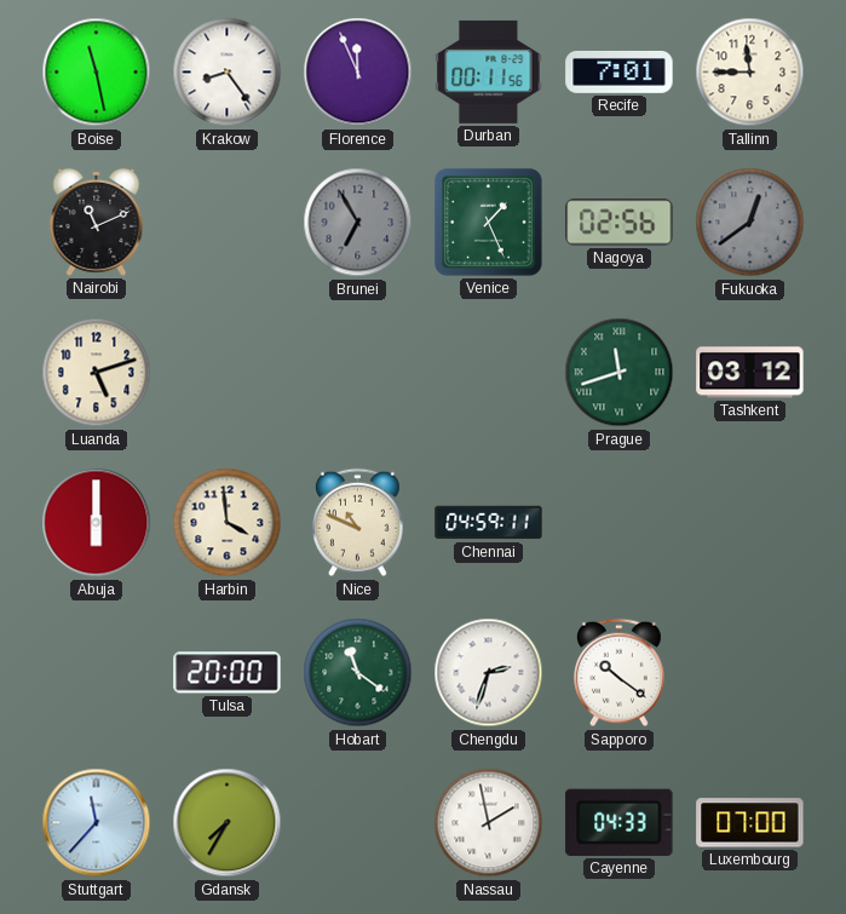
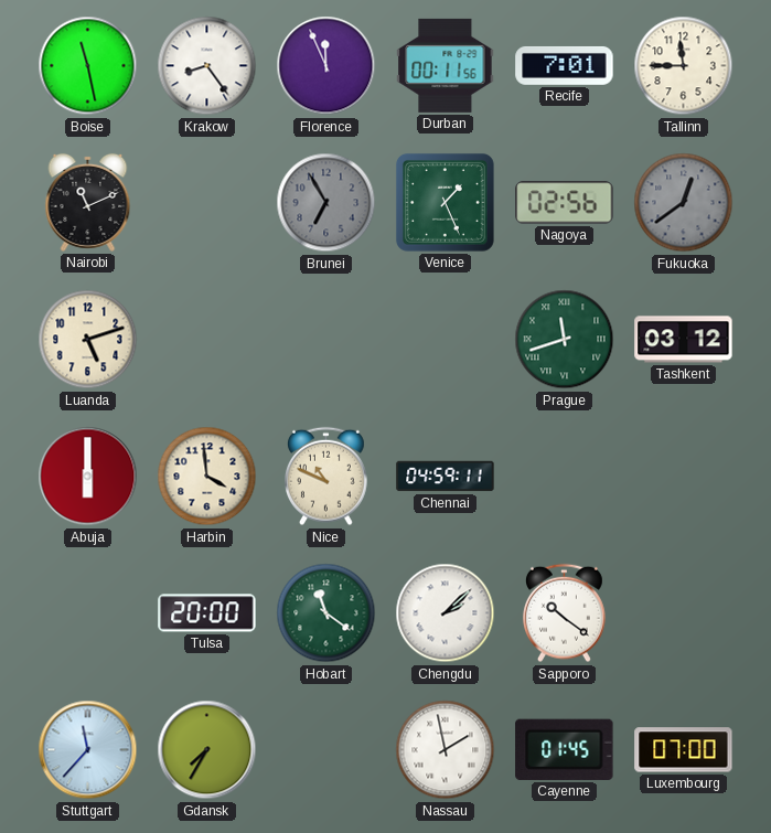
Chengdu: 2:33 -> 2:08
Cayenne: 04:33 -> 01:45
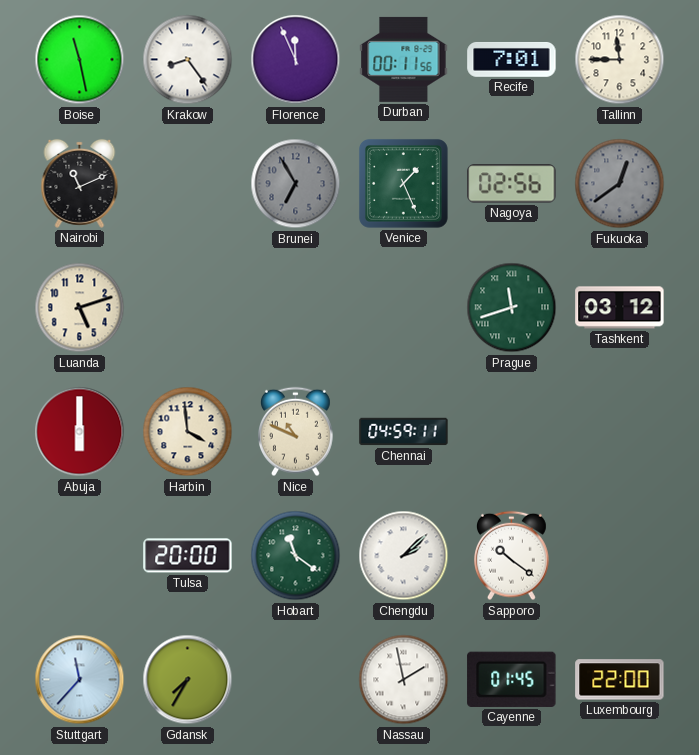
Luxembourg: 07:00 -> 22:00
